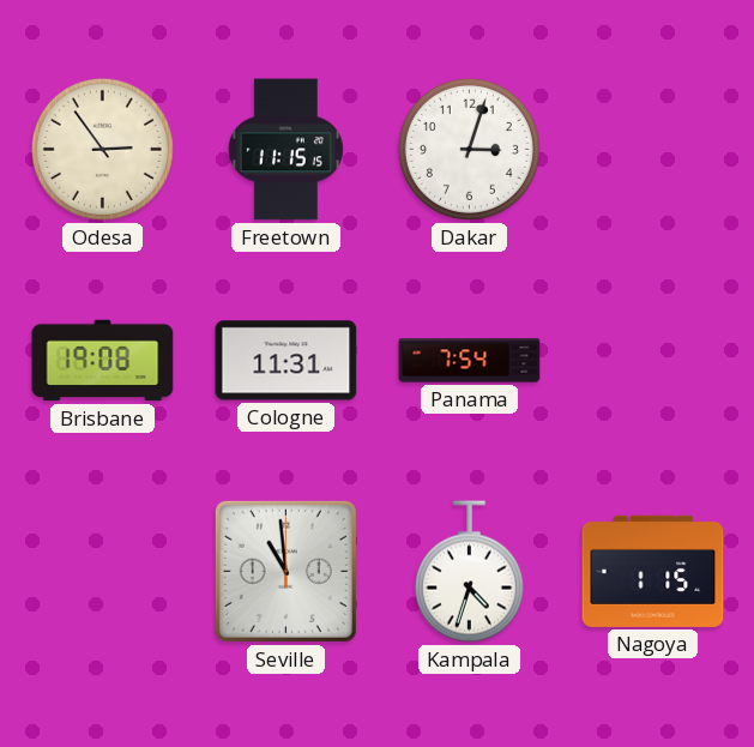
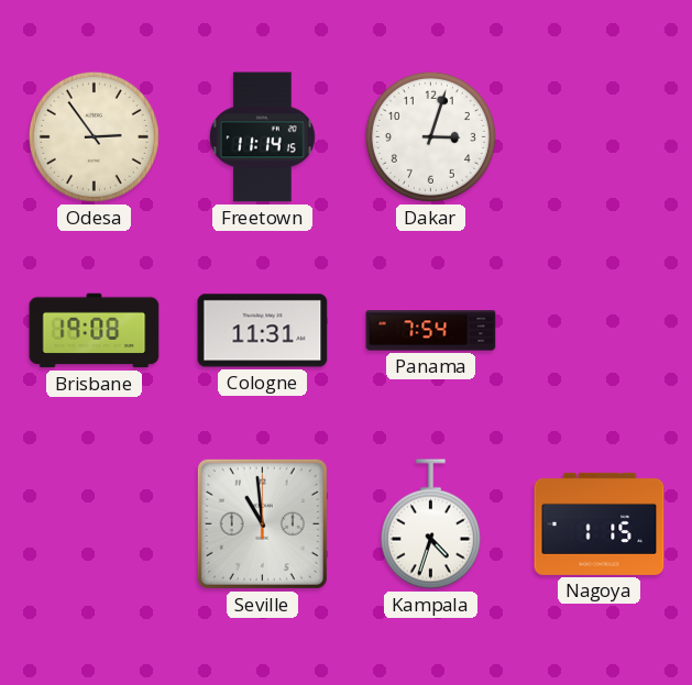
Freetown: 11:15 -> 11:14
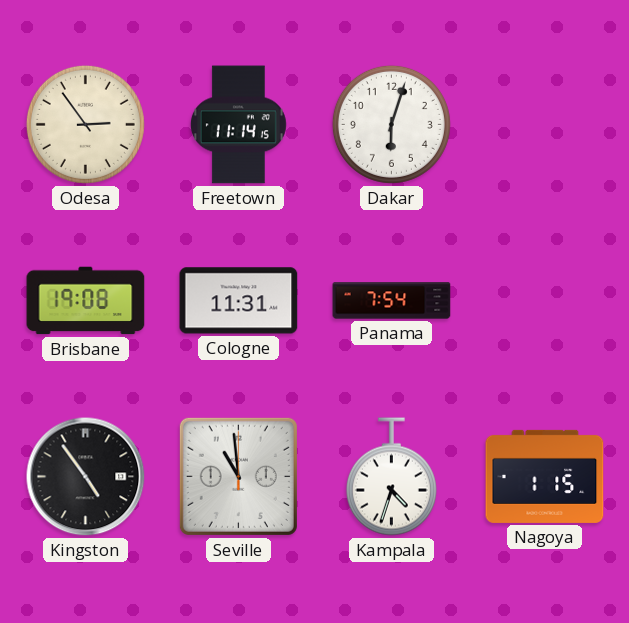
Dakar: 3:03 -> 6:03
Kingston: none -> 4:54
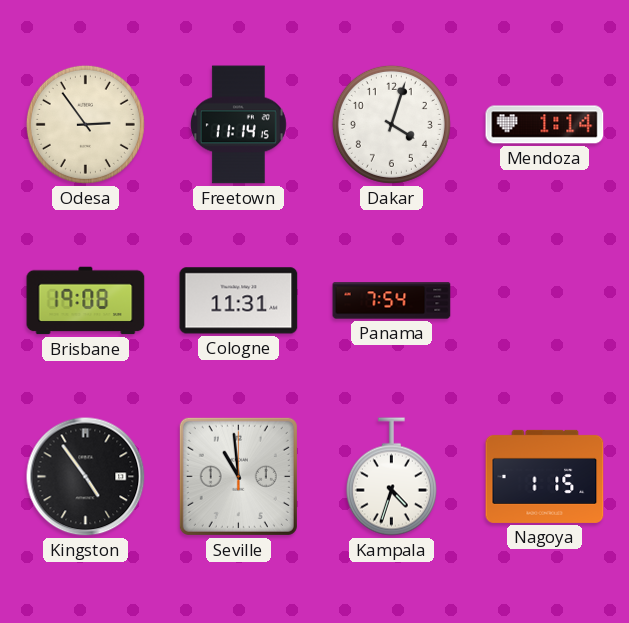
Dakar: 6:03 -> 4:03
Mendoza: none -> 1:14
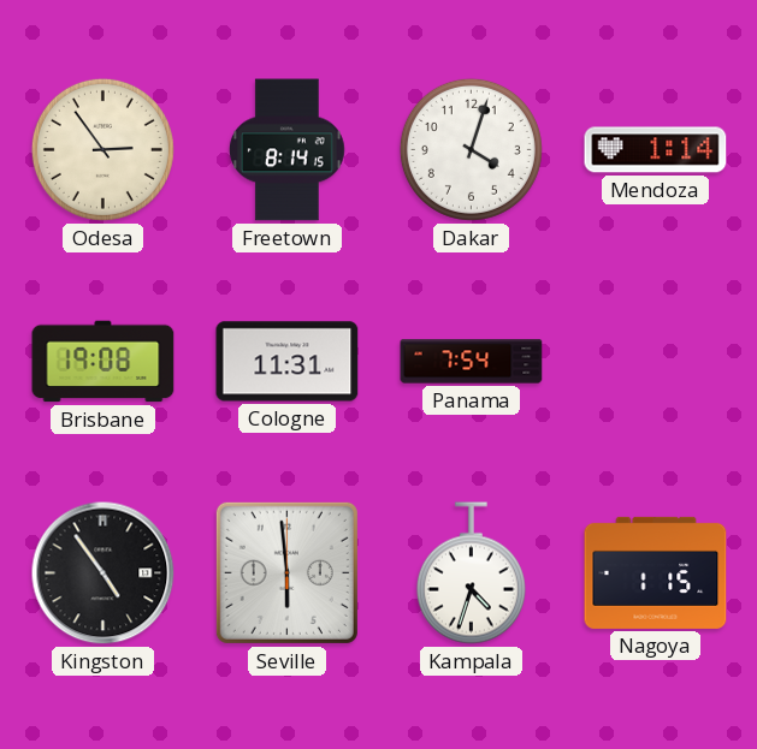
Freetown: 11:14 -> 8:14
Seville: 10:59 -> 5:59
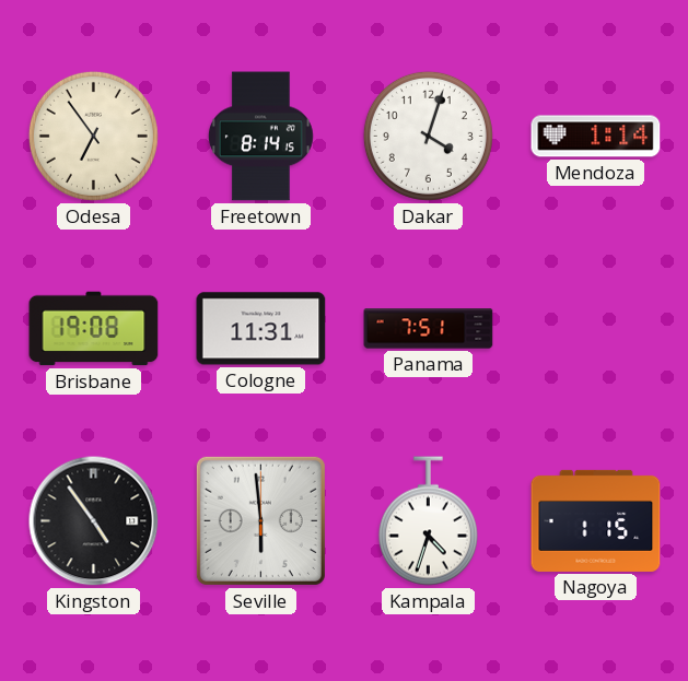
Odesa: 2:54 -> 6:54
Panama: 7:54 -> 7:51
